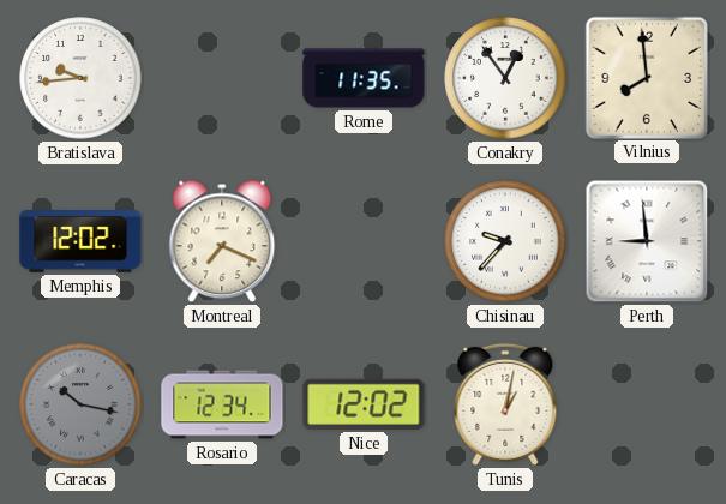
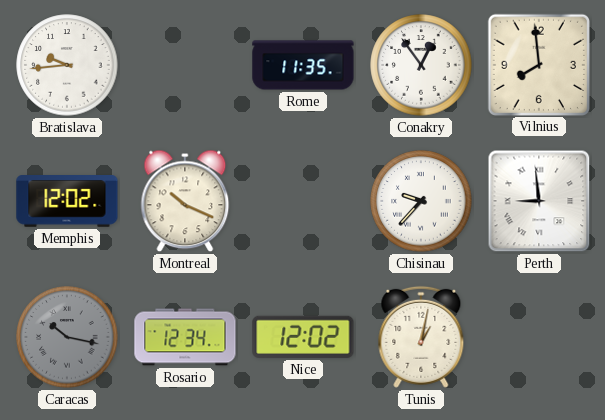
Montreal: 7:19 -> 10:19
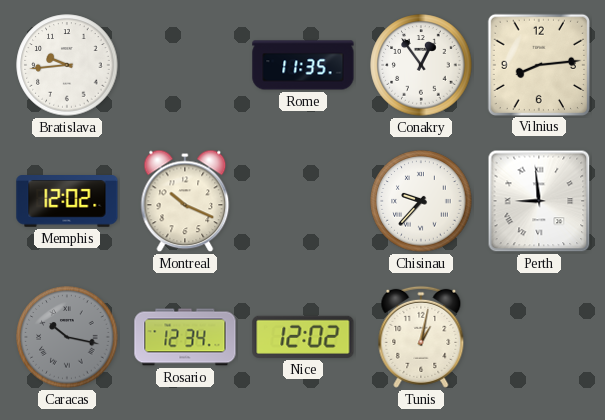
Vilnius: 7:59 -> 8:14
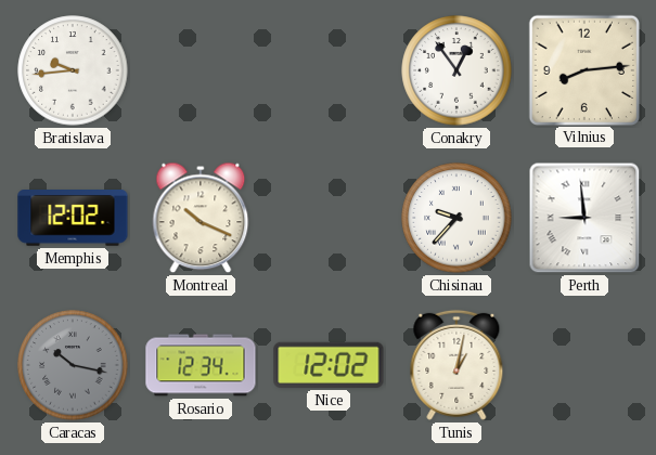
Rome: 11:35 -> none
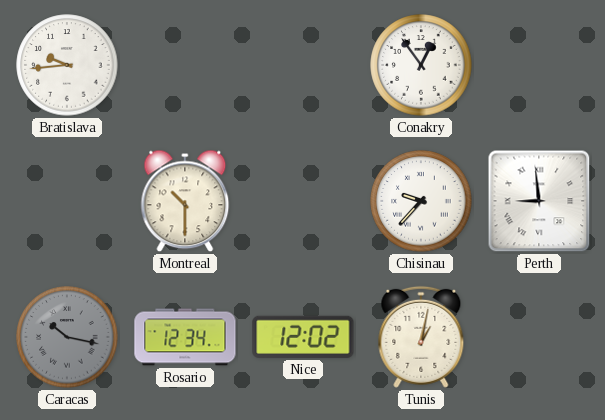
Vilnius: 8:14 -> none
Memphis: 12:02 -> none
Montreal: 10:19 -> 10:30
